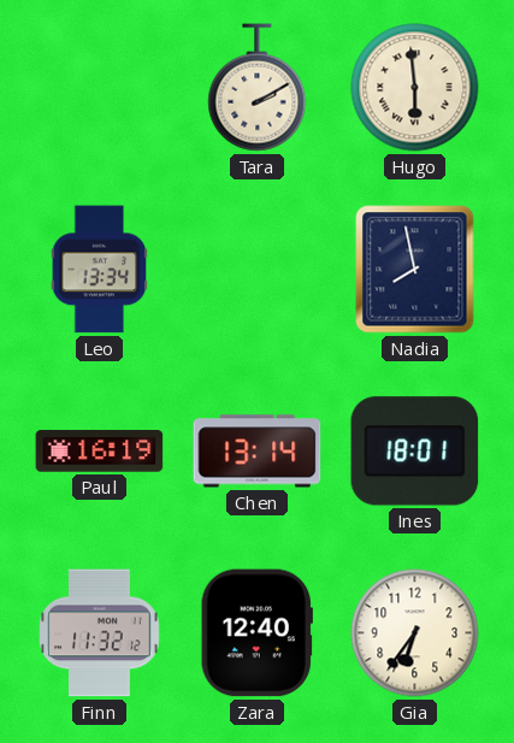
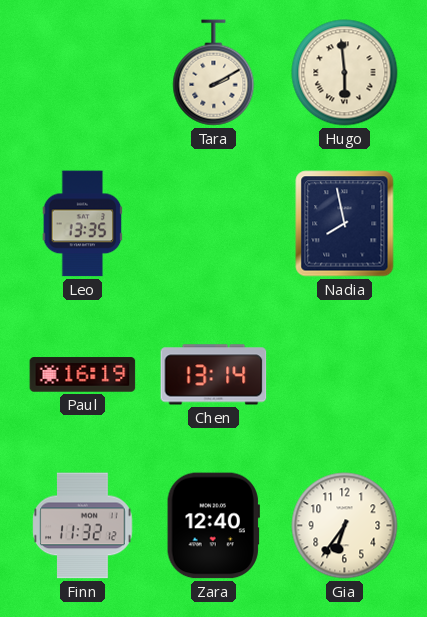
Leo: 13:34 -> 13:35
Ines: 18:01 -> none
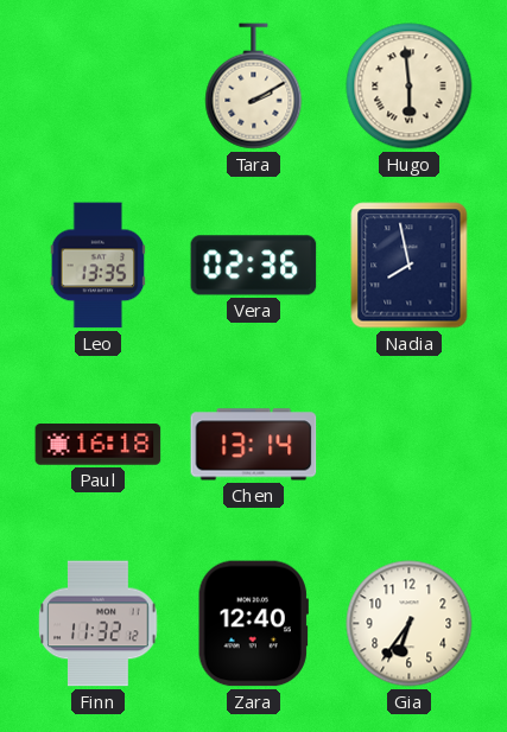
Vera: none -> 02:36
Paul: 16:19 -> 16:18
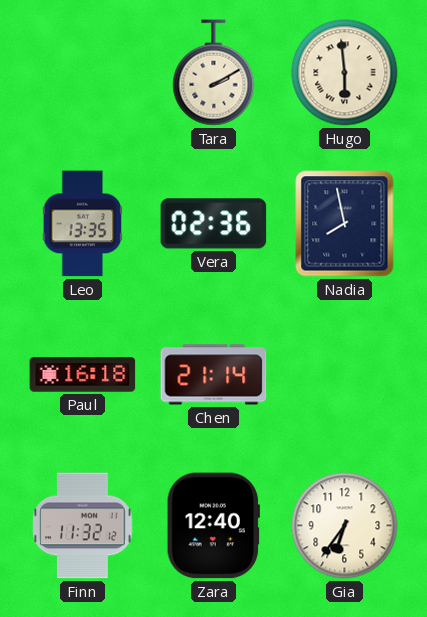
Chen: 13:14 -> 21:14
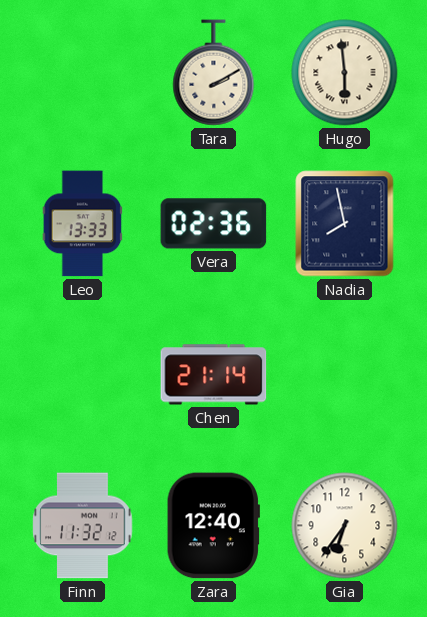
Leo: 13:35 -> 13:33
Paul: 16:18 -> none
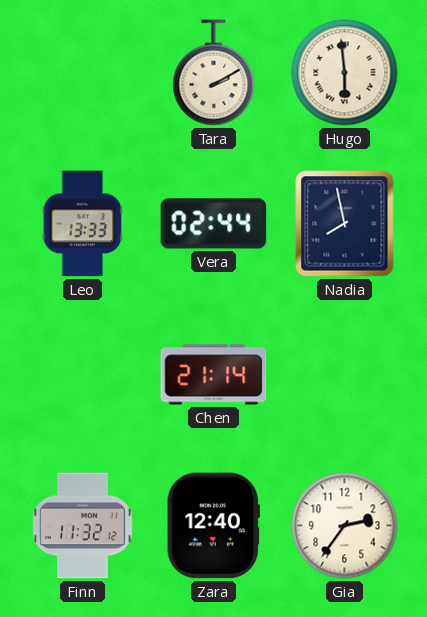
Vera: 02:36 -> 02:44
Gia: 6:36 -> 2:36
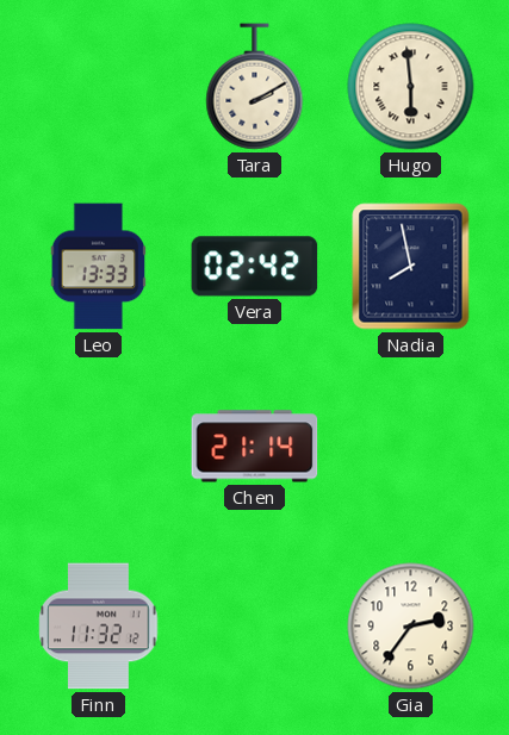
Vera: 02:44 -> 02:42
Zara: 12:40 -> none
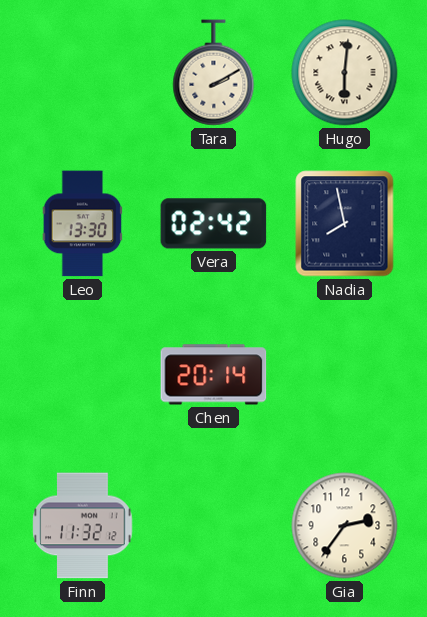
Hugo: 5:59 -> 6:01
Leo: 13:33 -> 13:30
Chen: 21:14 -> 20:14
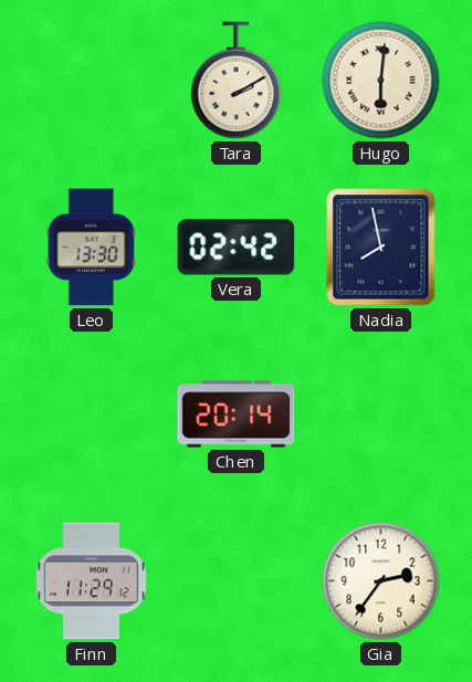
Finn: 11:32 -> 11:29
